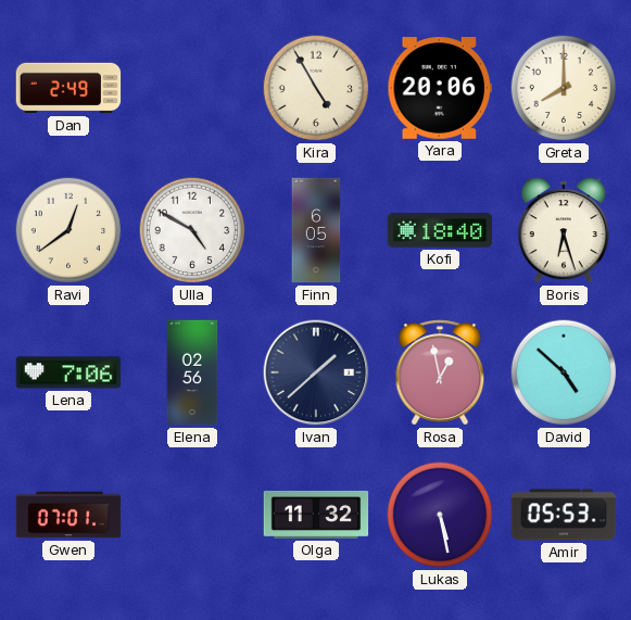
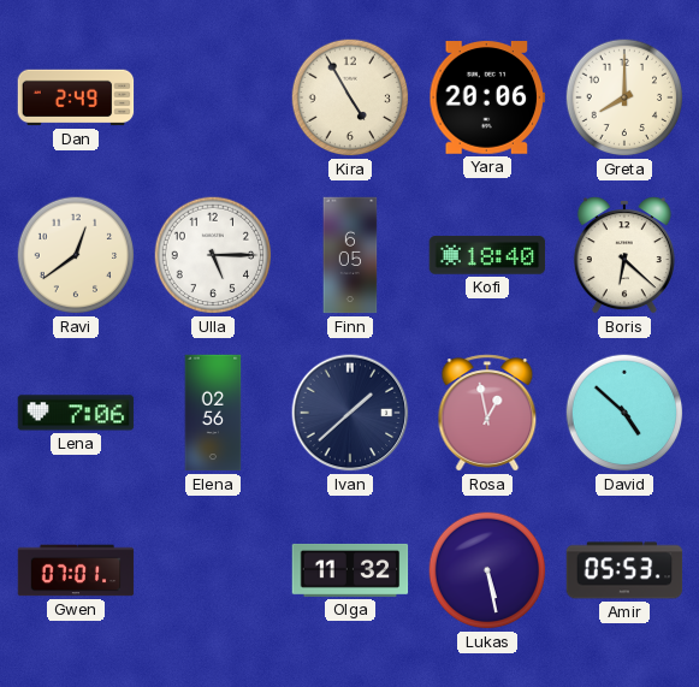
Ulla: 4:50 -> 5:15
Boris: 6:27 -> 6:22
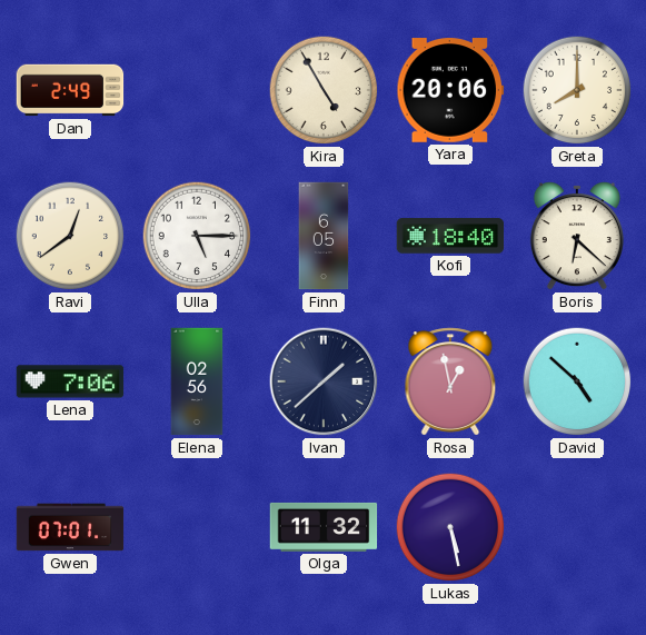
Amir: 05:53 -> none
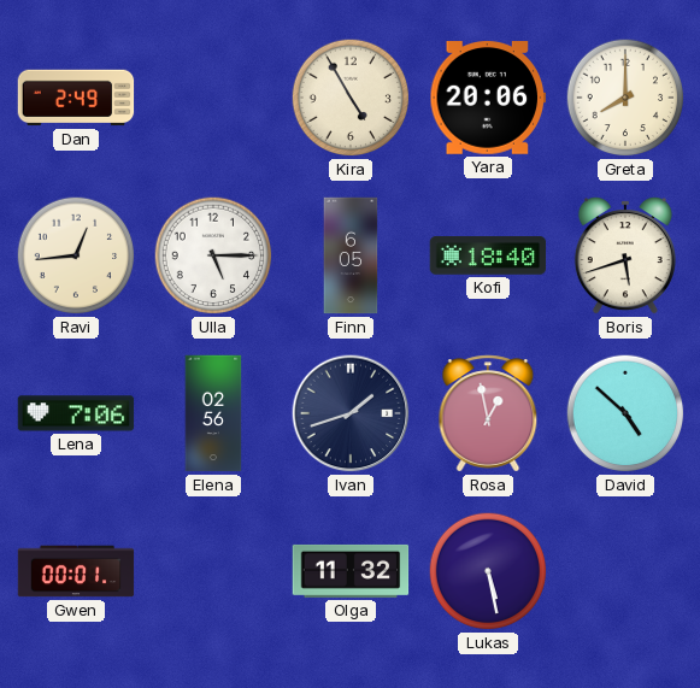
Ravi: 12:39 -> 12:44
Boris: 6:22 -> 5:42
Ivan: 1:38 -> 1:42
Gwen: 07:01 -> 00:01
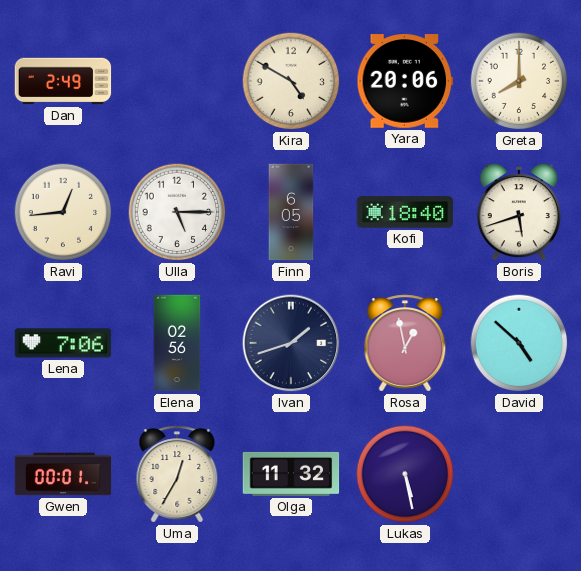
Kira: 4:55 -> 4:50
Uma: none -> 12:35
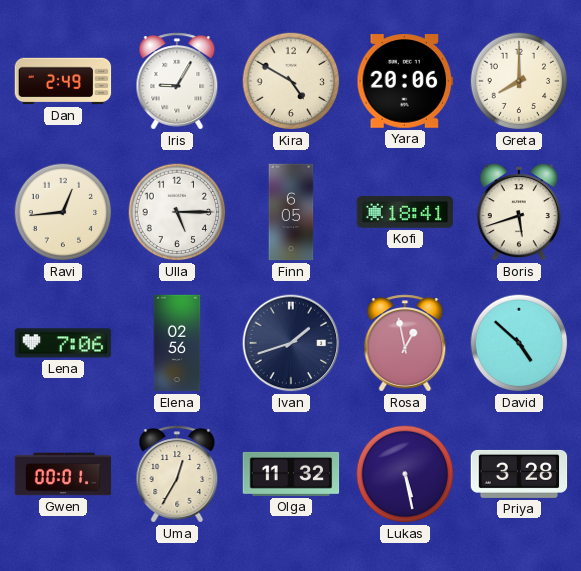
Iris: none -> 9:05
Kofi: 18:40 -> 18:41
Priya: none -> 3:28
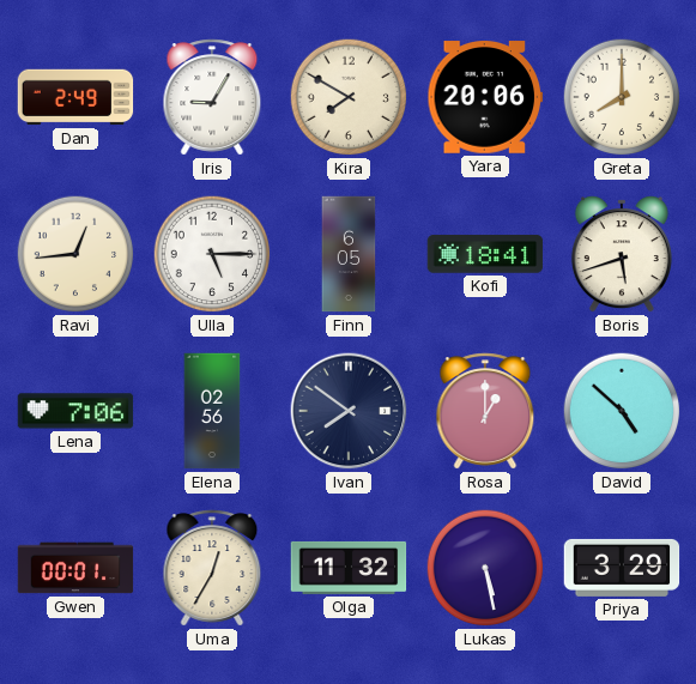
Kira: 4:50 -> 7:50
Ivan: 1:42 -> 7:51
Rosa: 12:58 -> 1:00
Priya: 3:28 -> 3:29
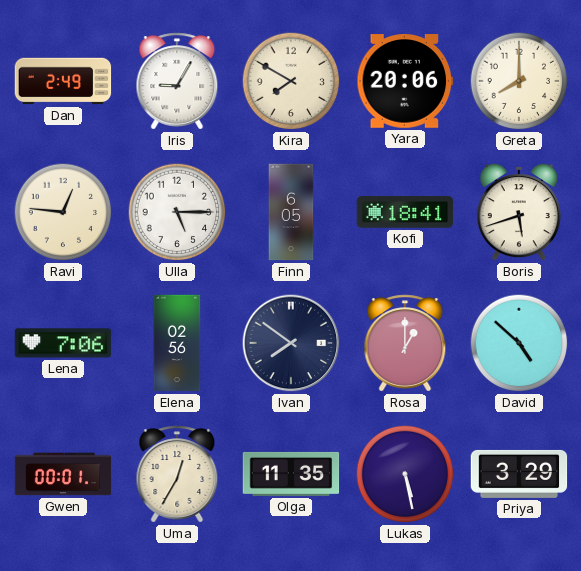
Ravi: 12:44 -> 12:46
Olga: 11:32 -> 11:35
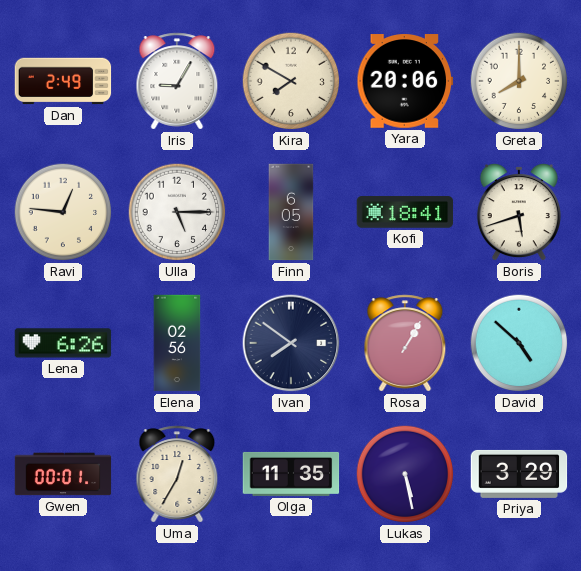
Lena: 7:06 -> 6:26
Rosa: 1:00 -> 1:05
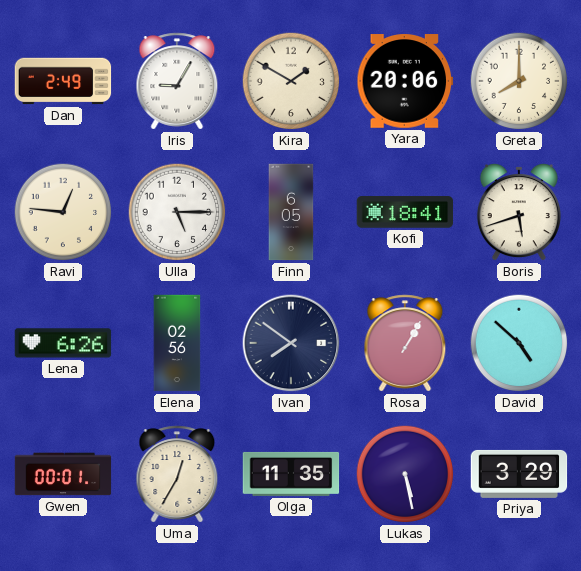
Kira: 7:50 -> 1:50
